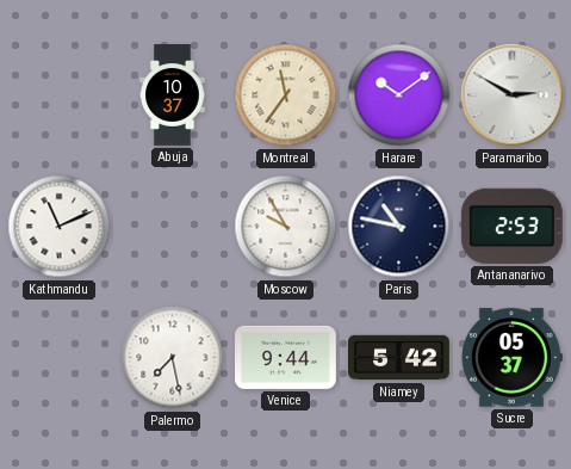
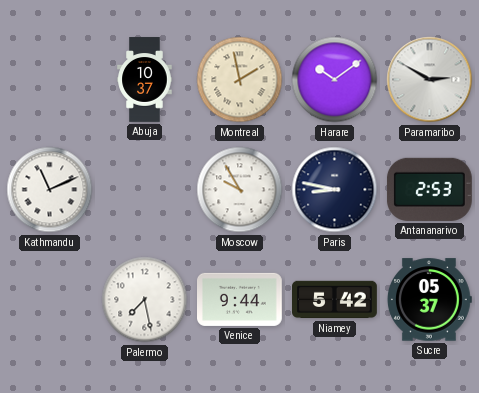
Montreal: 11:36 -> 1:58
Paris: 10:47 -> 8:47
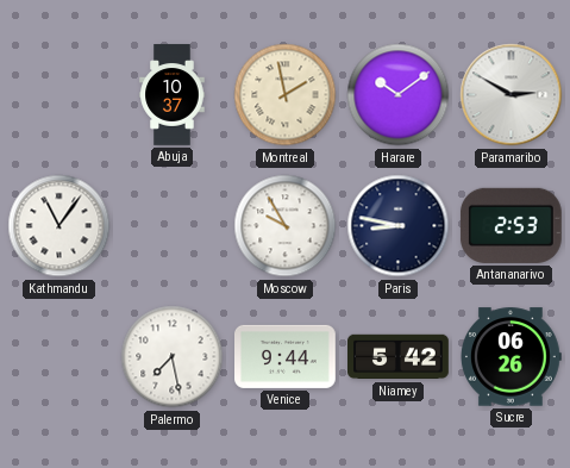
Kathmandu: 11:11 -> 11:06
Sucre: 05:37 -> 06:26
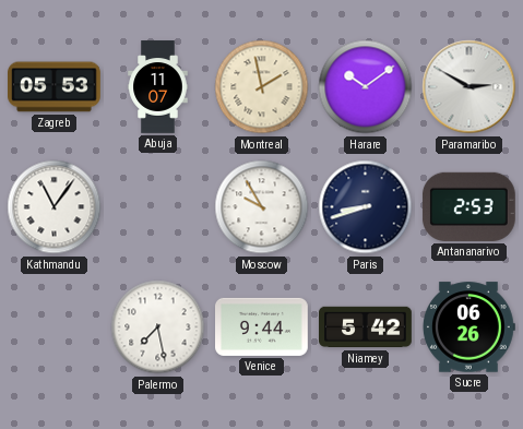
Zagreb: none -> 05:53
Abuja: 10:37 -> 11:07
Paris: 8:47 -> 8:42
